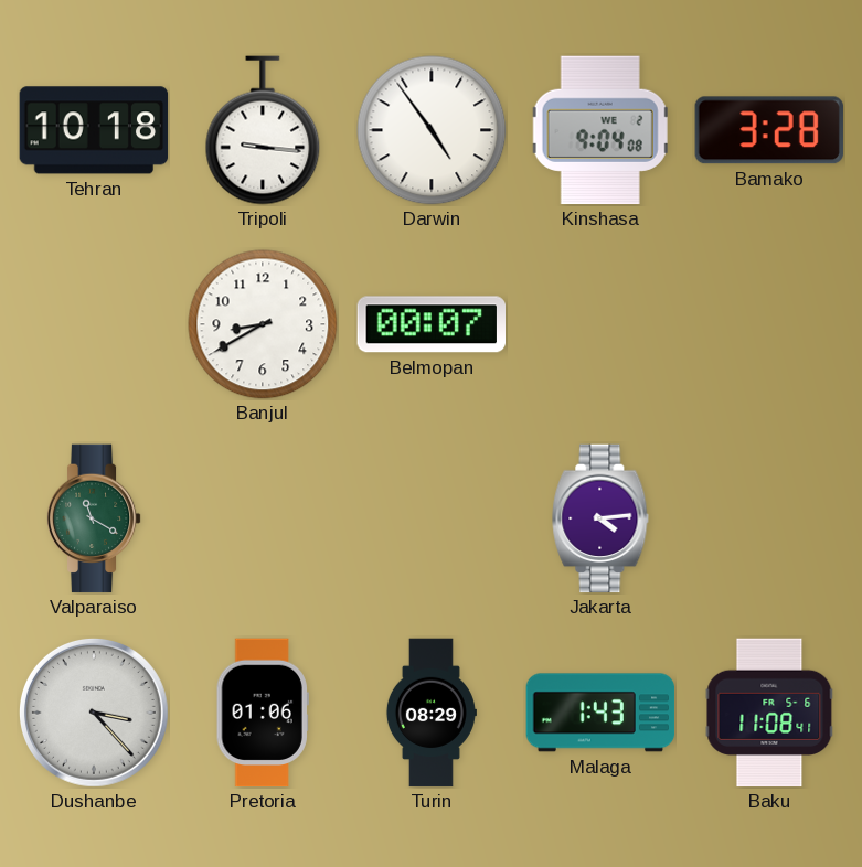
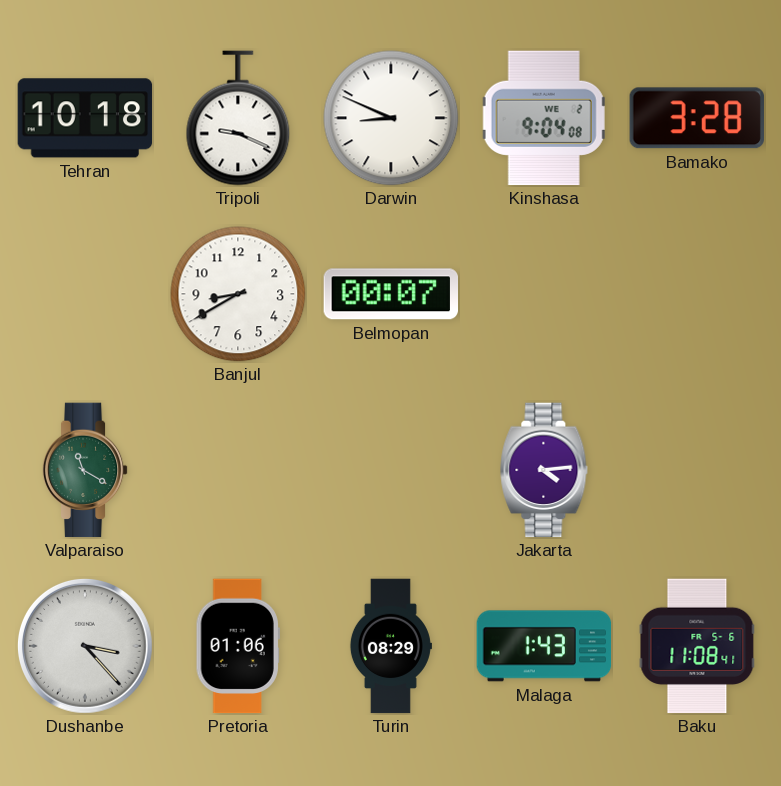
Tripoli: 9:16 -> 9:19
Darwin: 4:54 -> 8:49
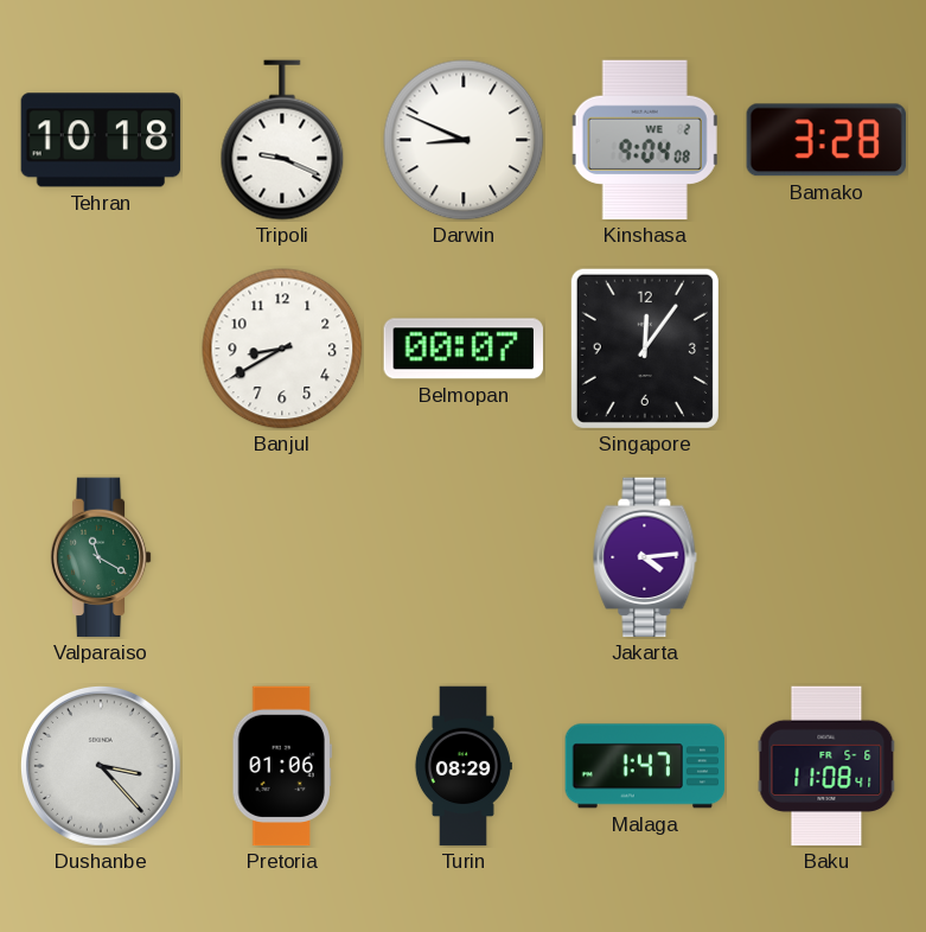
Singapore: none -> 12:06
Malaga: 1:43 -> 1:47
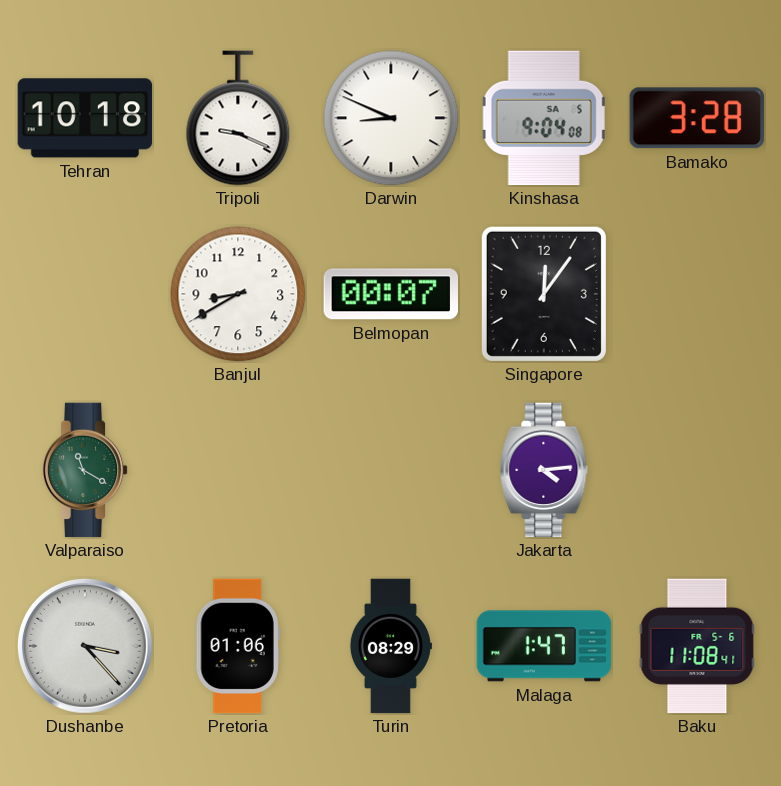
Kinshasa date: WE 2 -> SA 5
